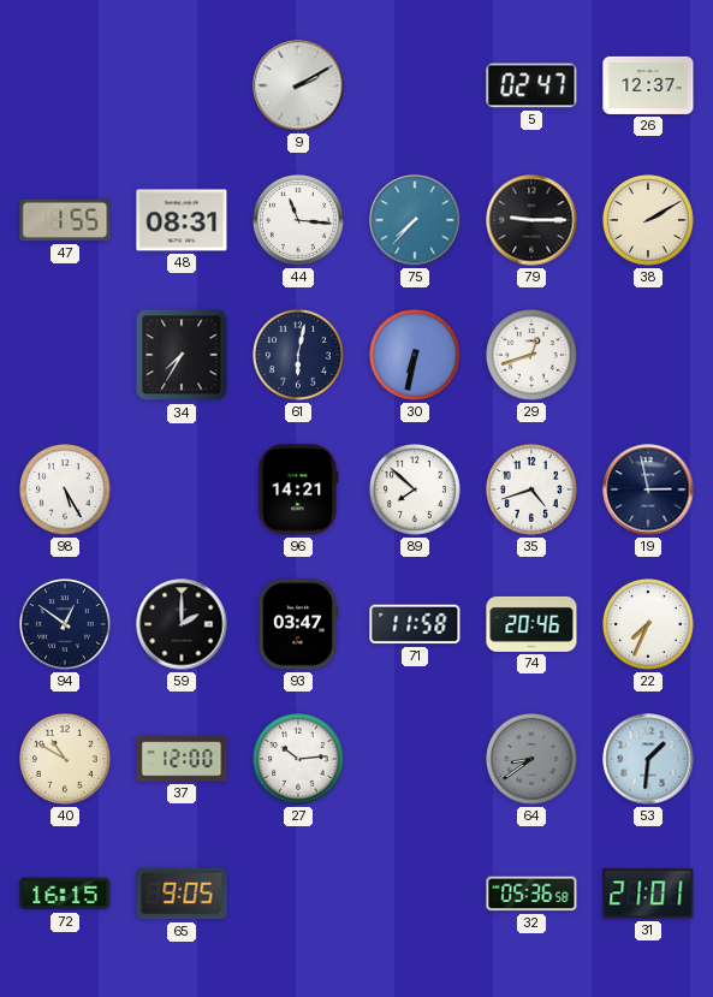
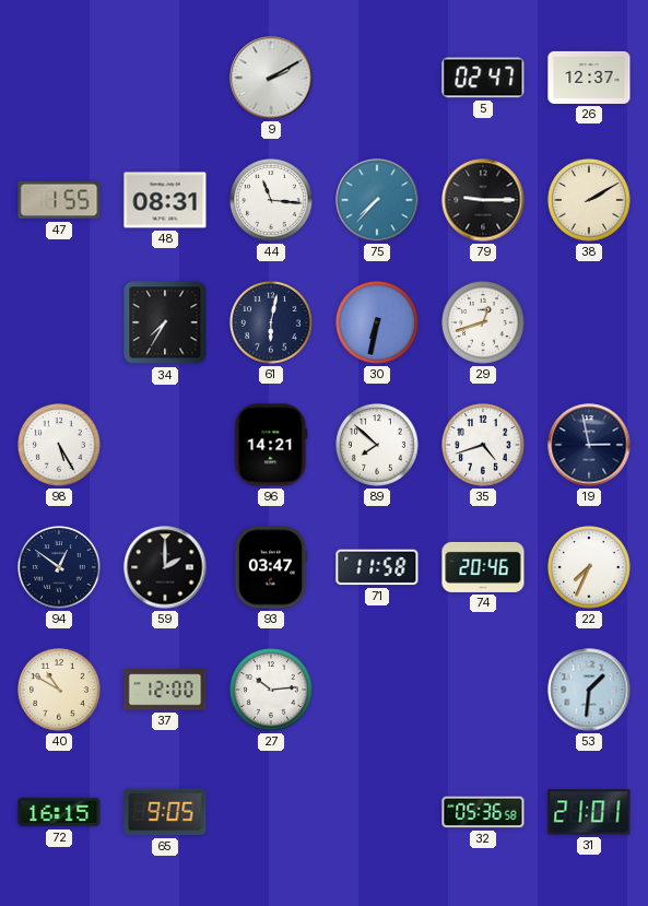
64: 8:39 -> none
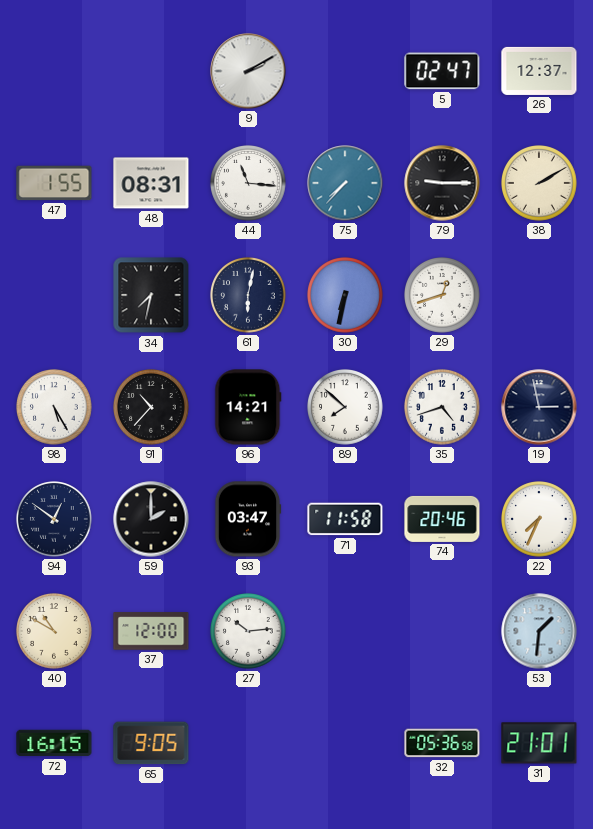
34: 7:35 -> 7:32
91: none -> 10:37
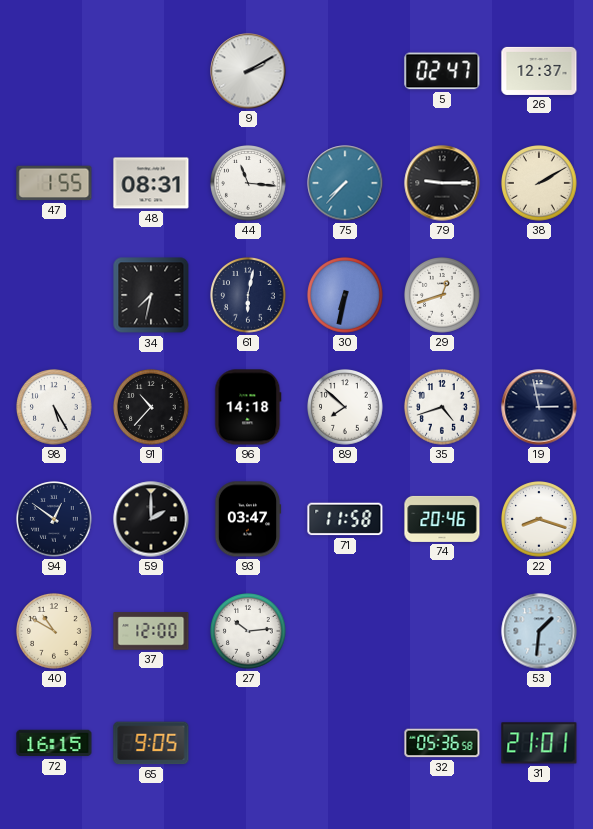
96: 14:21 -> 14:18
22: 7:34 -> 8:18
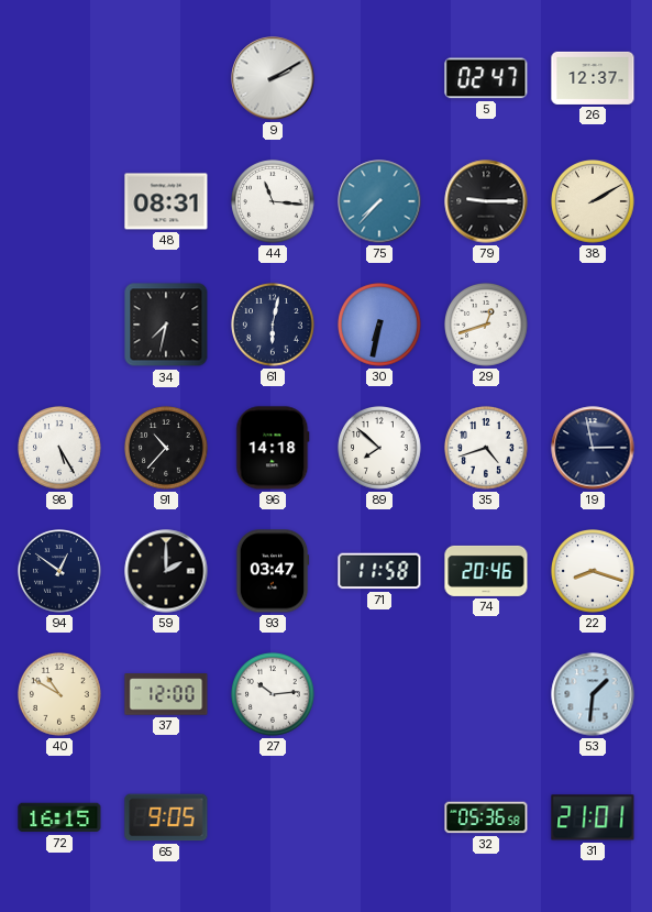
47: 1:55 -> none
